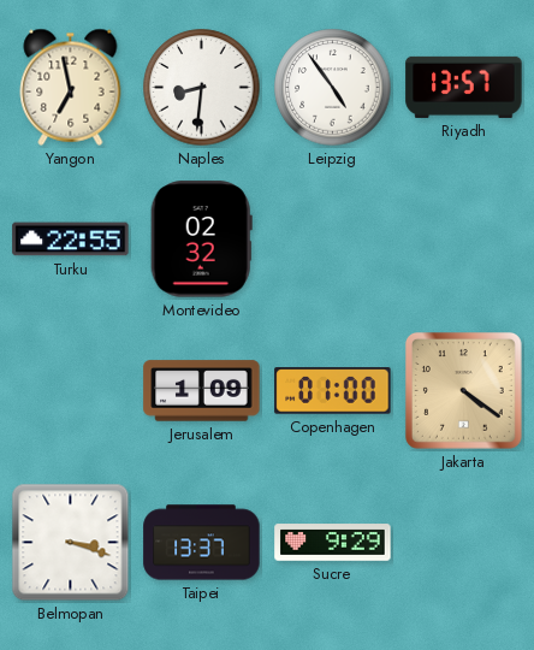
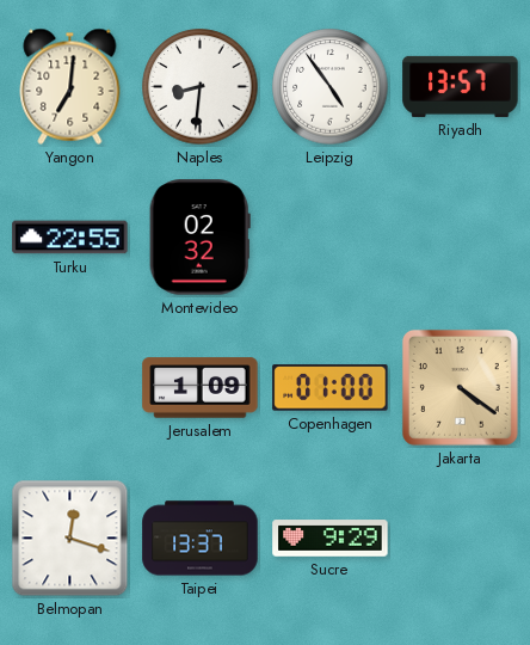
Yangon: 6:58 -> 7:01
Belmopan: 3:18 -> 12:18
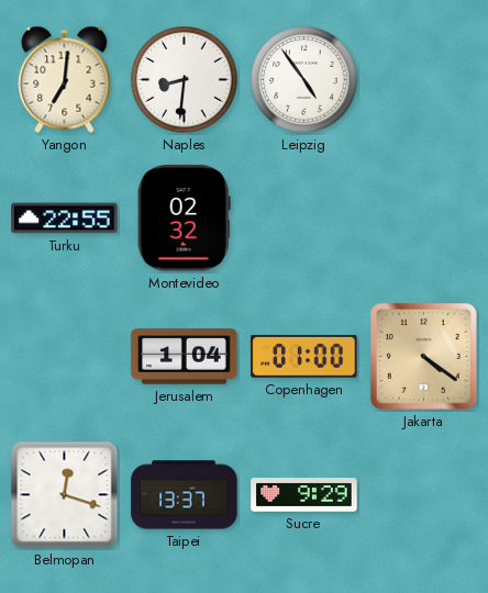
Riyadh: 13:57 -> none
Jerusalem: 1:09 -> 1:04
